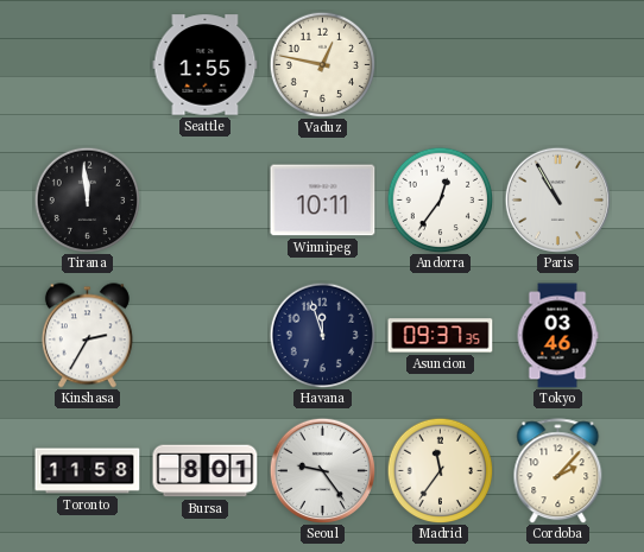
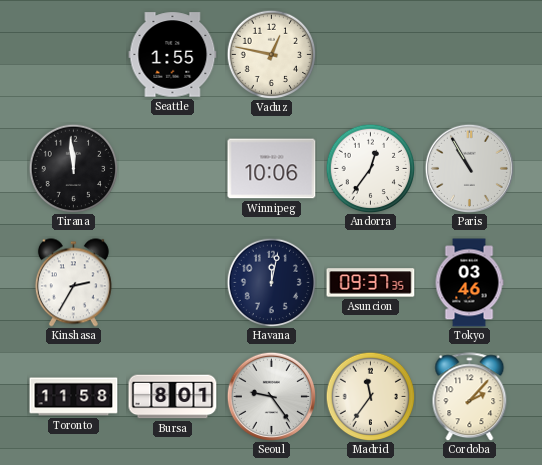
Winnipeg: 10:11 -> 10:06
Havana: 11:57 -> 12:02
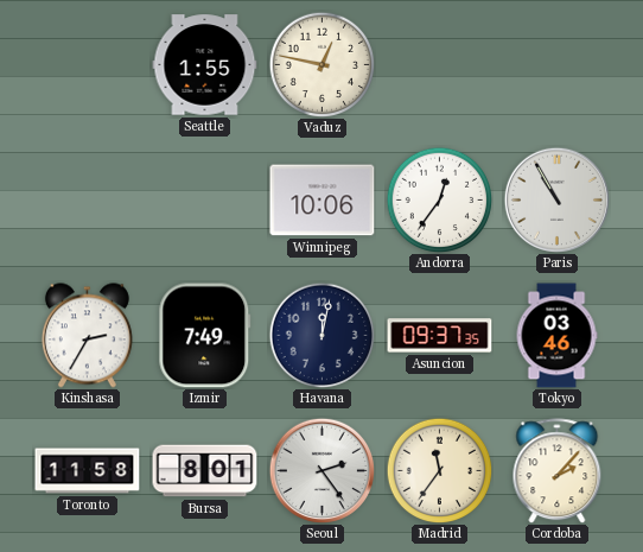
Tirana: 11:59 -> none
Izmir: none -> 7:49
Seoul: 9:24 -> 2:24
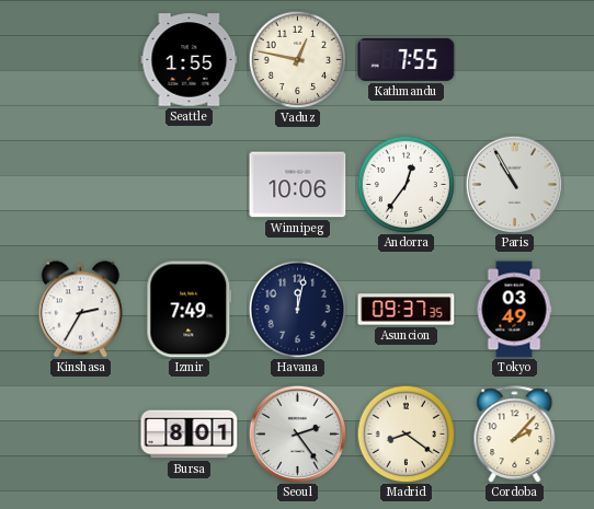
Kathmandu: none -> 7:55
Tokyo: 03:46 -> 03:49
Toronto: 11:58 -> none
Madrid: 11:36 -> 8:21
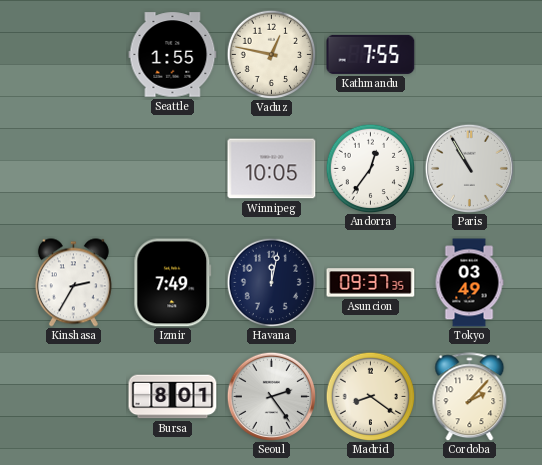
Winnipeg: 10:06 -> 10:05
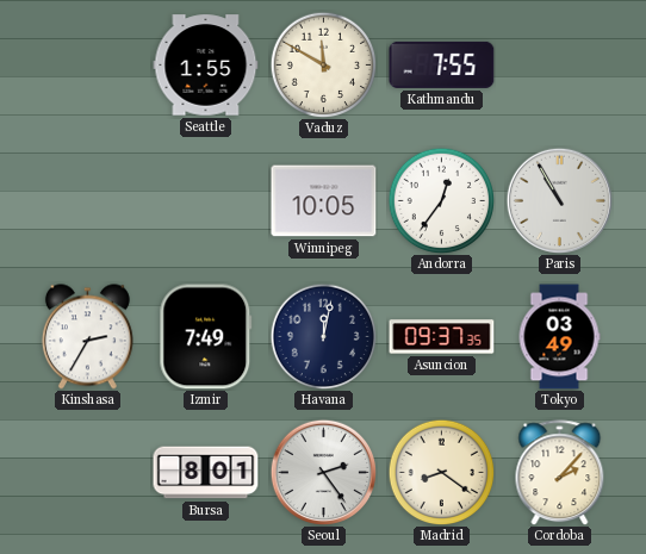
Vaduz: 12:47 -> 11:50
